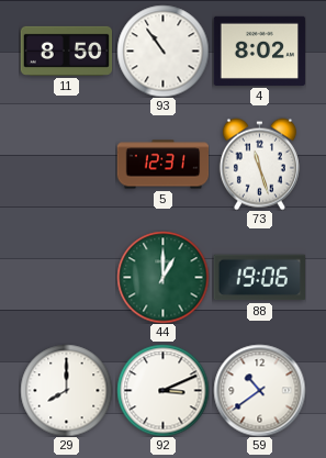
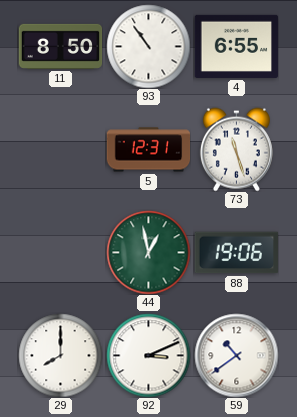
4: 8:02 -> 6:55
44: 1:00 -> 12:58
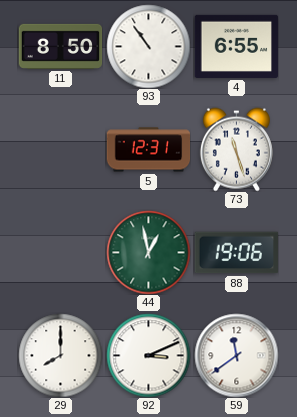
59: 10:39 -> 11:39
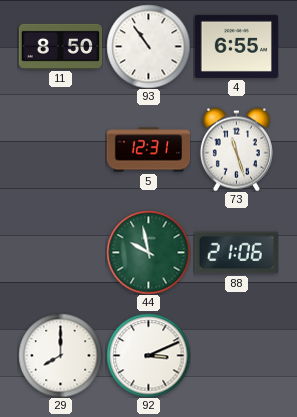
44: 12:58 -> 9:58
88: 19:06 -> 21:06
59: 11:39 -> none
